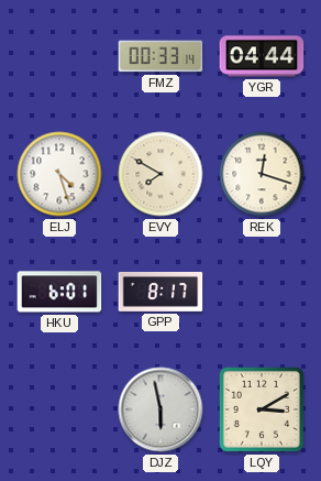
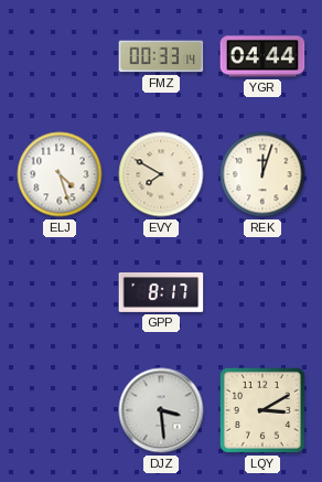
REK: 12:18 -> 12:03
HKU: 6:01 -> none
DJZ: 5:58 -> 3:29
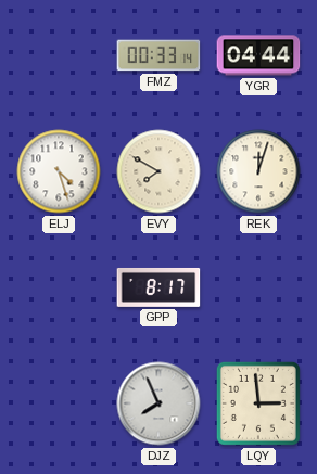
DJZ: 3:29 -> 7:56
LQY: 3:10 -> 2:59
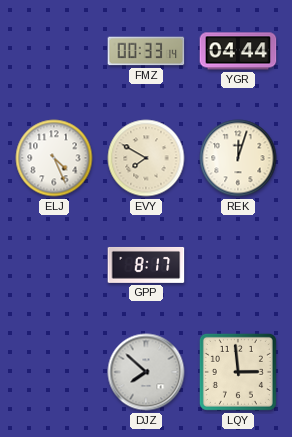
ELJ: 4:27 -> 4:26
DJZ: 7:56 -> 7:52
